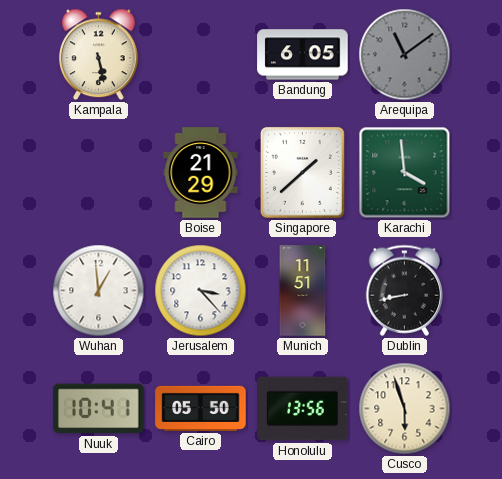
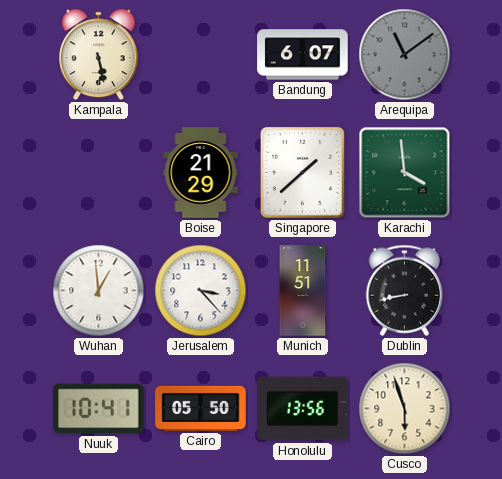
Bandung: 6:05 -> 6:07
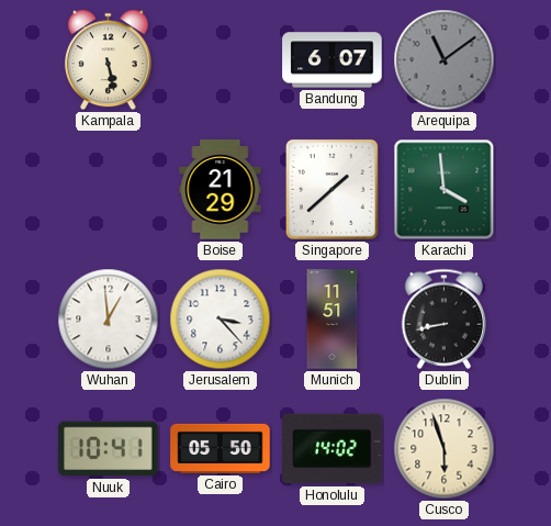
Honolulu: 13:56 -> 14:02
